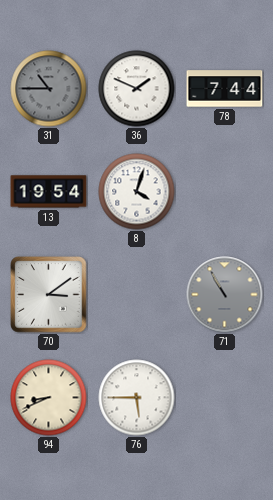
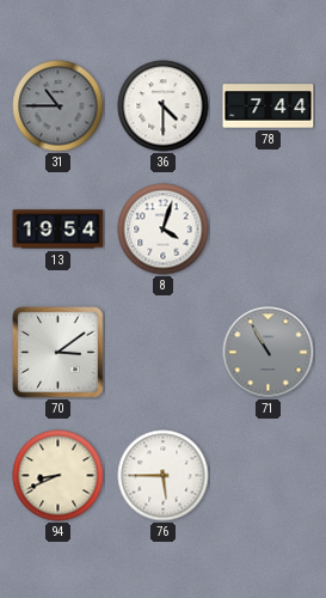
36: 1:49 -> 4:30
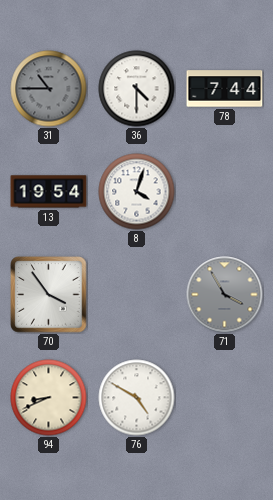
70: 3:09 -> 3:54
71: 10:55 -> 3:55
76: 5:45 -> 4:50
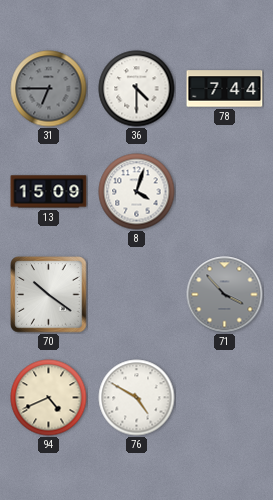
31: 10:45 -> 6:45
13: 19:54 -> 15:09
70: 3:54 -> 10:21
71: 3:55 -> 3:53
94: 8:41 -> 4:41
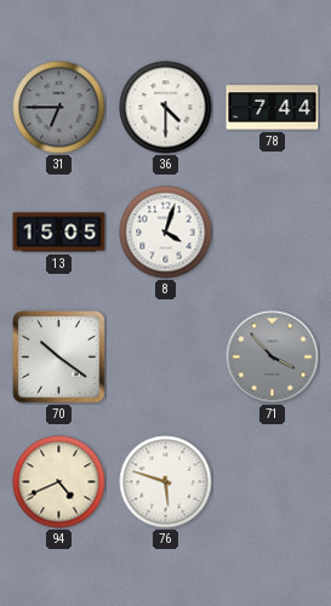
13: 15:09 -> 15:05
76: 4:50 -> 5:48
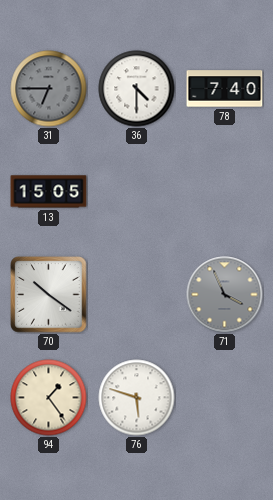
78: 7:44 -> 7:40
8: 4:03 -> none
71: 3:53 -> 3:56
94: 4:41 -> 1:24
